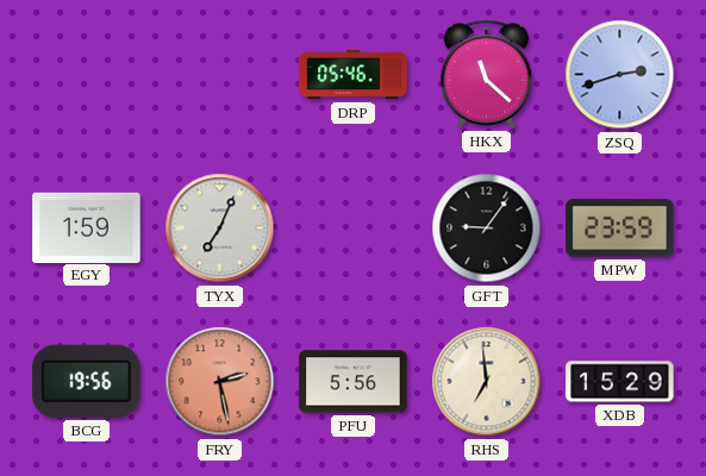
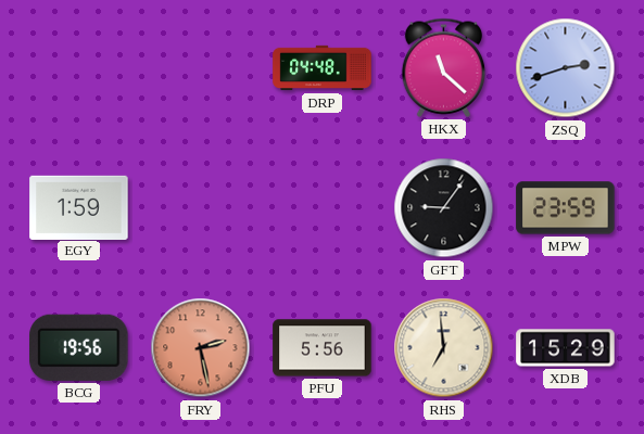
DRP: 05:46 -> 04:48
TYX: 7:04 -> none
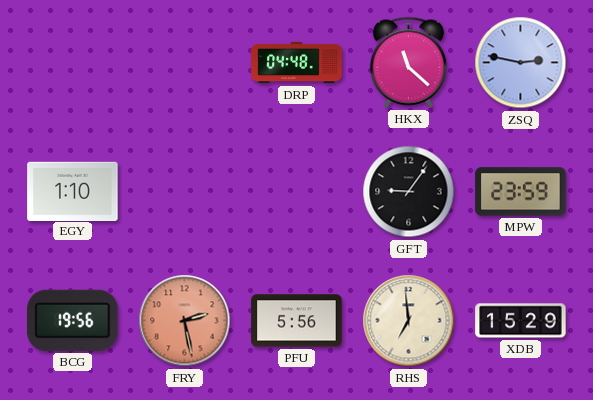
ZSQ: 2:42 -> 2:47
EGY: 1:59 -> 1:10
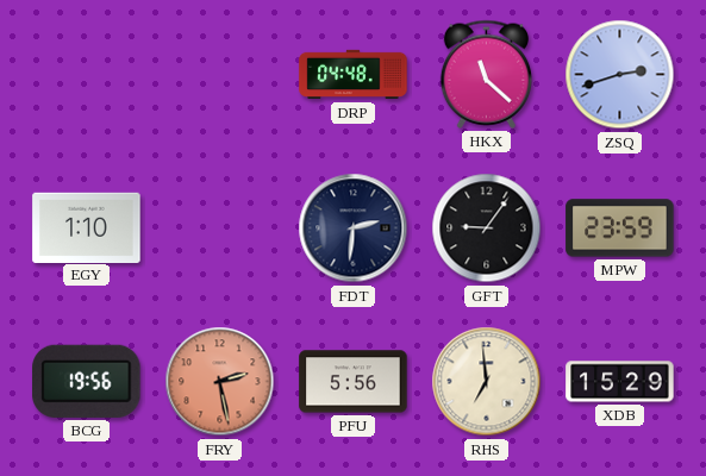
ZSQ: 2:47 -> 2:42
FDT: none -> 2:31
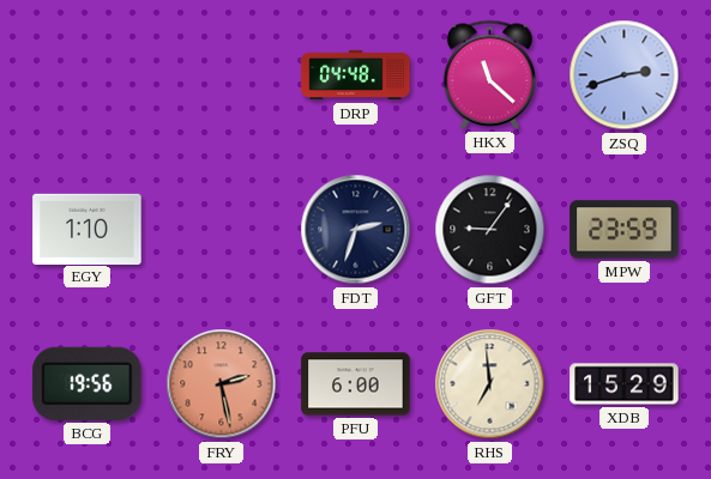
FDT: 2:31 -> 2:33
PFU: 5:56 -> 6:00
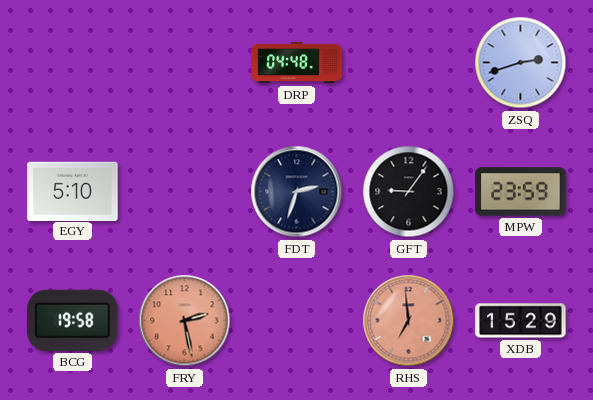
HKX: 11:22 -> none
EGY: 1:10 -> 5:10
BCG: 19:56 -> 19:58
PFU: 6:00 -> none
RHS dial: cream -> salmon
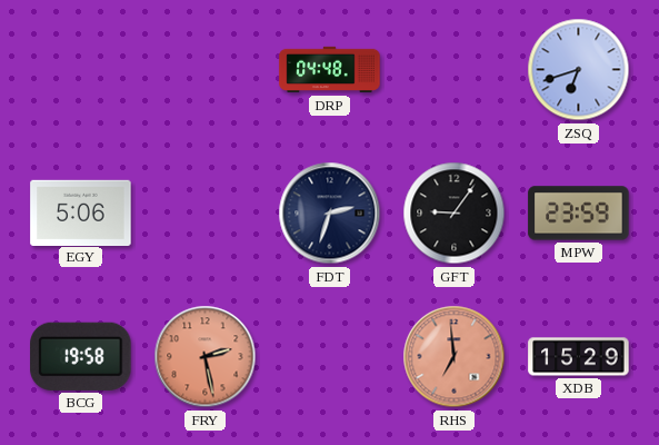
ZSQ: 2:42 -> 6:42
EGY: 5:10 -> 5:06
